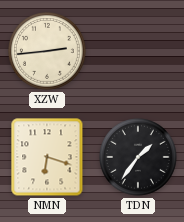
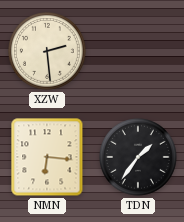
XZW: 2:44 -> 2:29
NMN: 6:18 -> 6:16
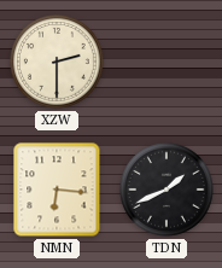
XZW: 2:29 -> 2:30
TDN: 1:36 -> 1:41
